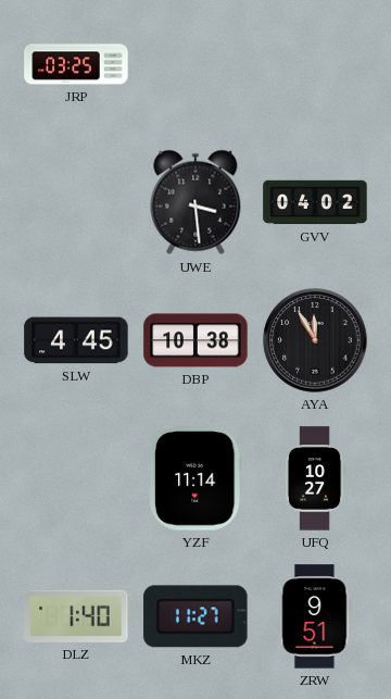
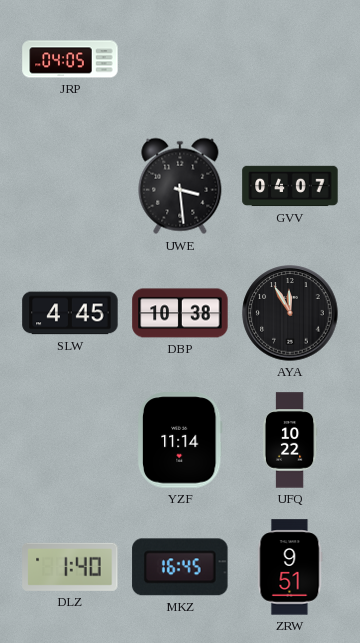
JRP: 03:25 -> 04:05
GVV: 04:02 -> 04:07
UFQ: 10:27 -> 10:22
MKZ: 11:27 -> 16:45
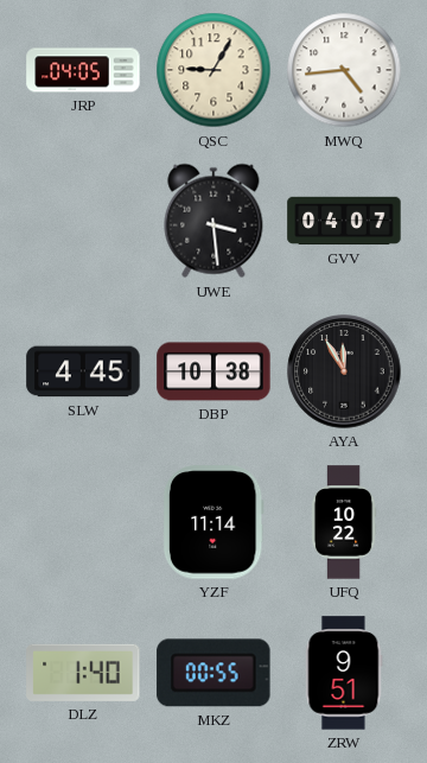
QSC: none -> 9:05
MWQ: none -> 4:44
MKZ: 16:45 -> 00:55
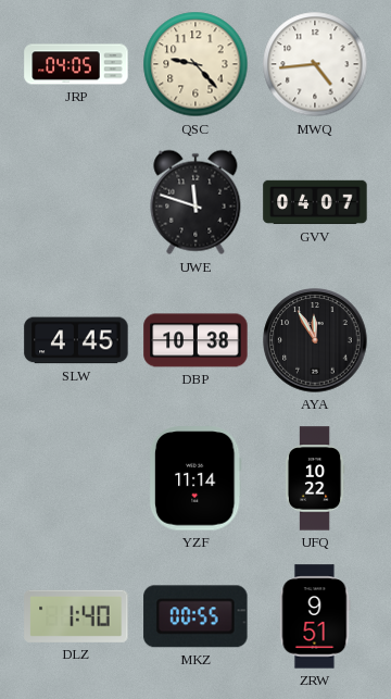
QSC: 9:05 -> 9:23
UWE: 3:29 -> 11:48
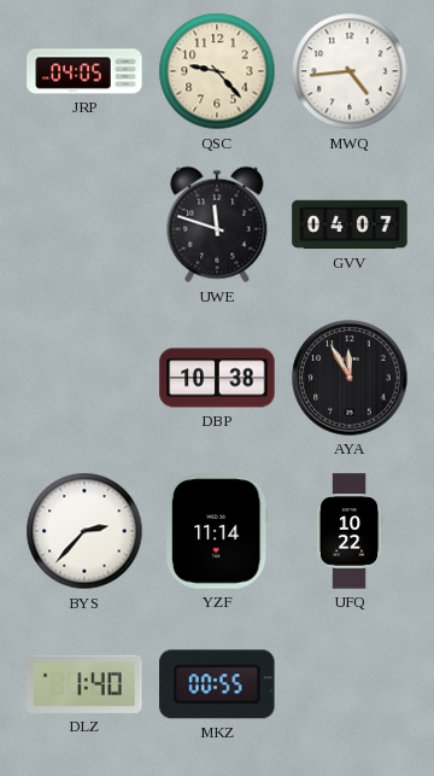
SLW: 4:45 -> none
BYS: none -> 2:37
ZRW: 9:51 -> none
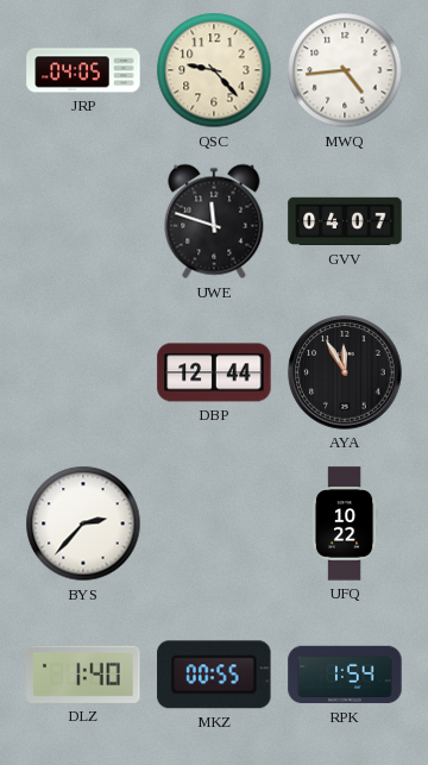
DBP: 10:38 -> 12:44
YZF: 11:14 -> none
RPK: none -> 1:54
